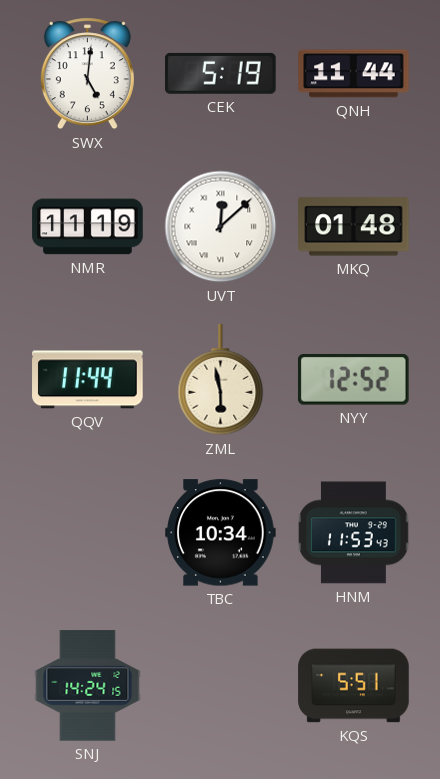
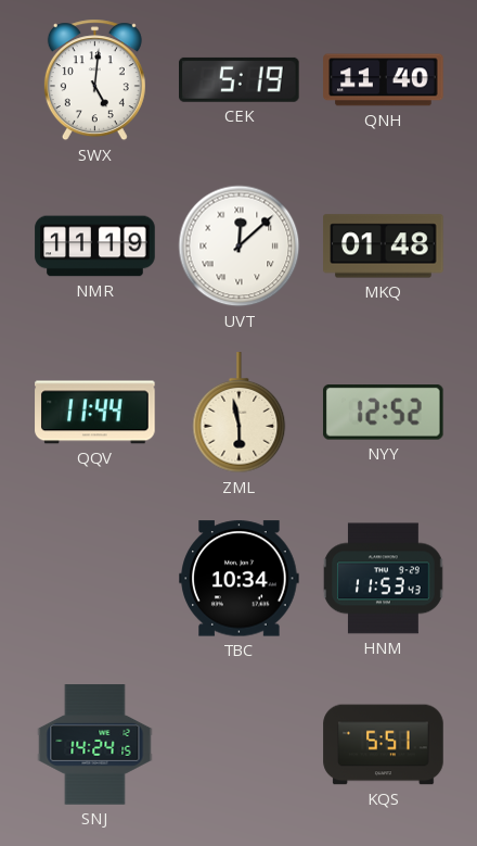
QNH: 11:44 -> 11:40
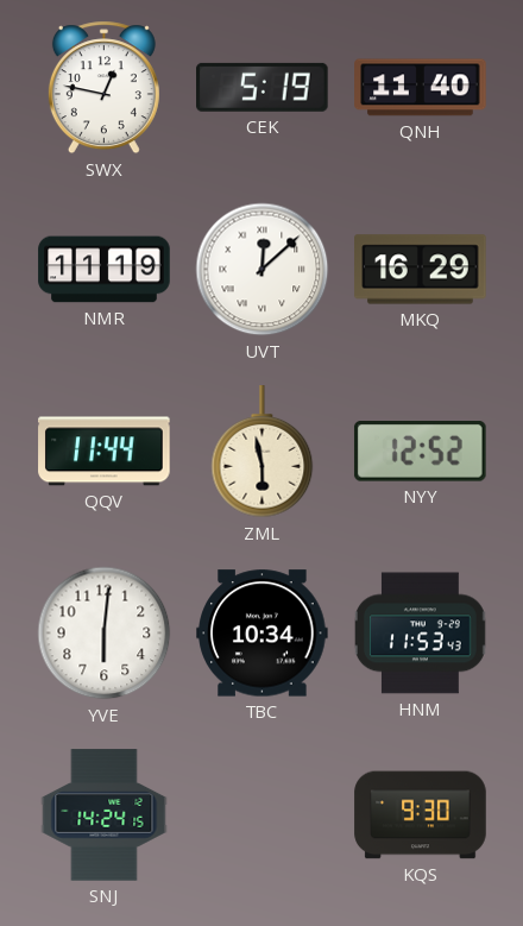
SWX: 5:01 -> 12:47
MKQ: 01:48 -> 16:29
YVE: none -> 6:01
KQS: 5:51 -> 9:30
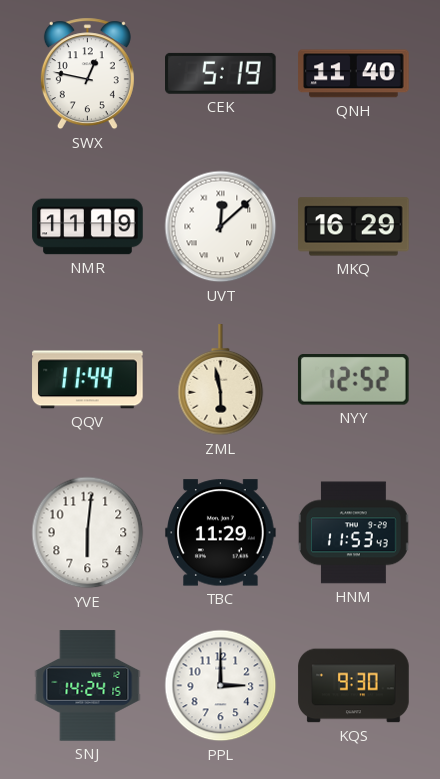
TBC: 10:34 -> 11:29
PPL: none -> 3:00
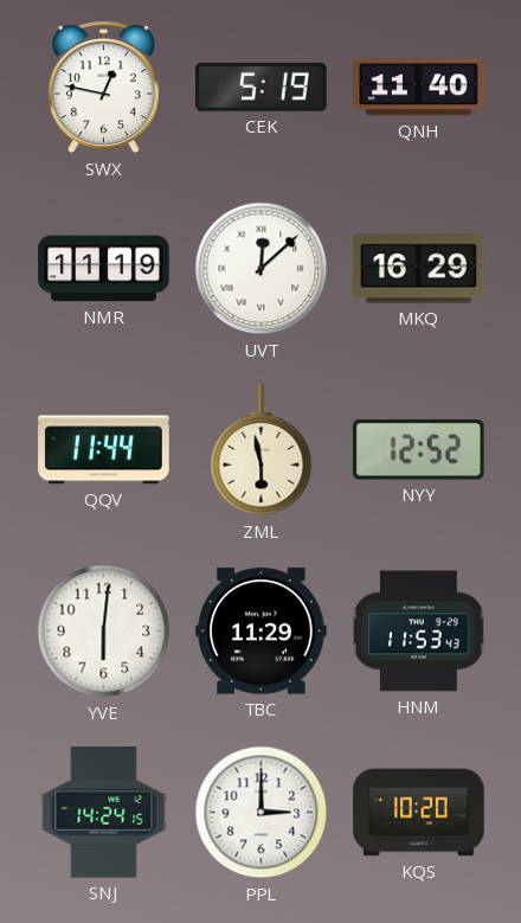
KQS: 9:30 -> 10:20
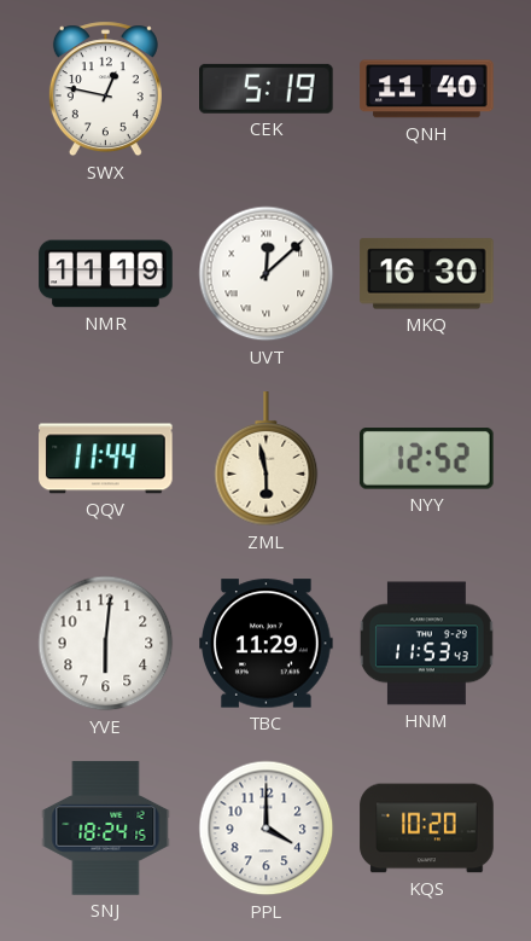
MKQ: 16:29 -> 16:30
SNJ: 14:24 -> 18:24
PPL: 3:00 -> 4:00
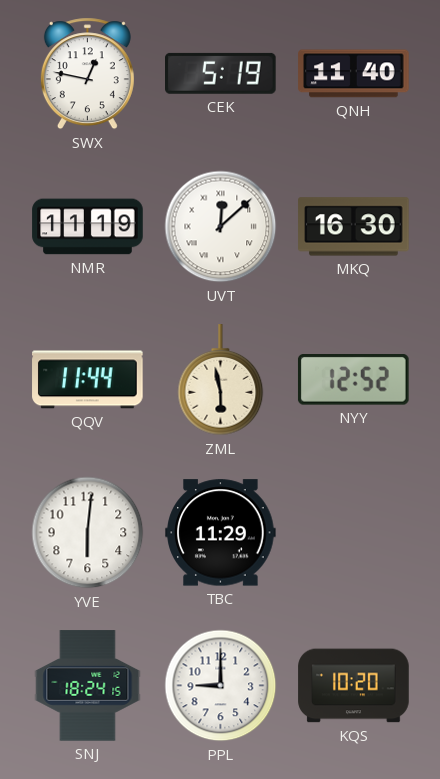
HNM: 11:53 -> none
PPL: 4:00 -> 9:00
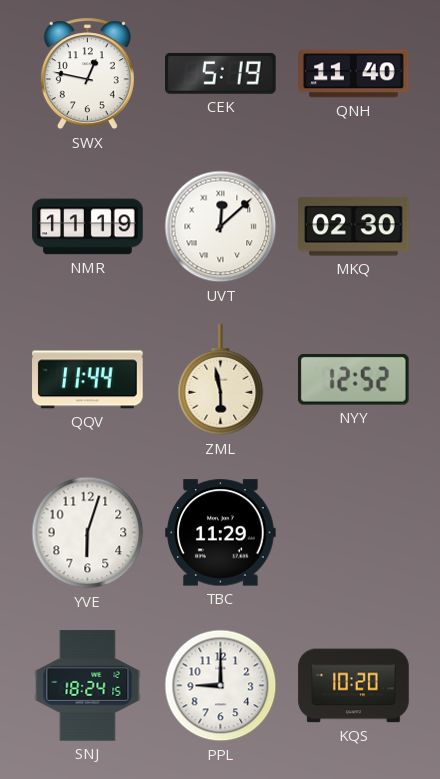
MKQ: 16:30 -> 02:30
YVE: 6:01 -> 6:03
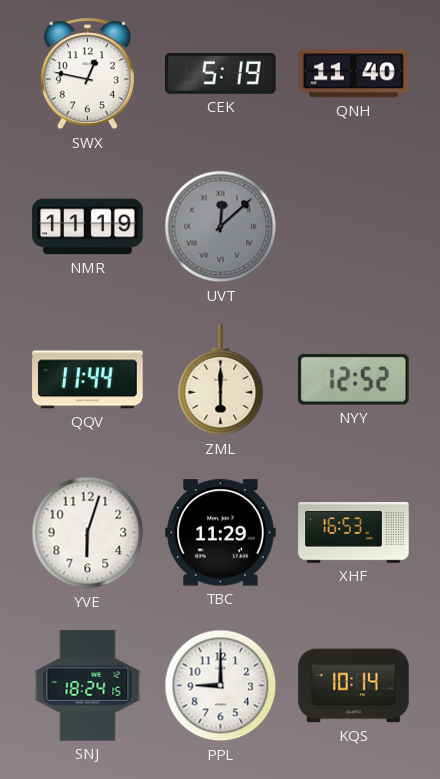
UVT dial: white -> grey
MKQ: 02:30 -> none
ZML: 5:58 -> 6:00
XHF: none -> 16:53
KQS: 10:20 -> 10:14
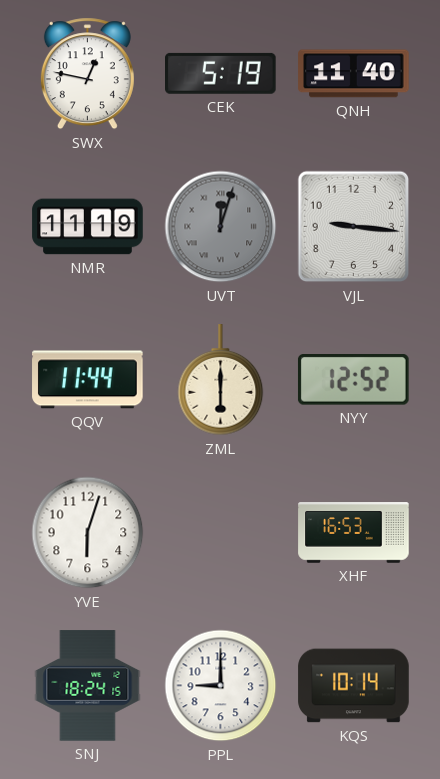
UVT: 12:08 -> 12:03
VJL: none -> 9:16
TBC: 11:29 -> none
